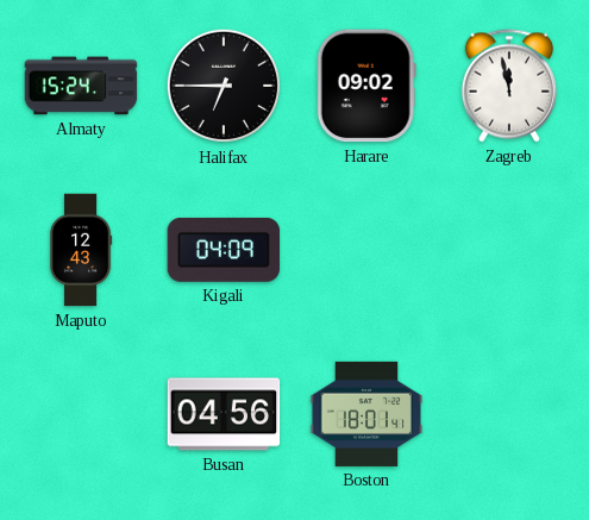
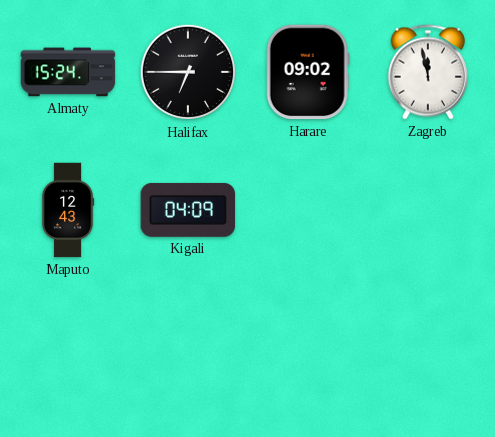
Busan: 04:56 -> none
Boston: 18:01 -> none
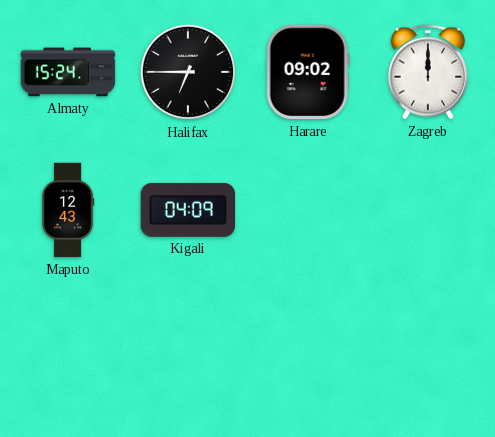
Zagreb: 11:58 -> 12:00
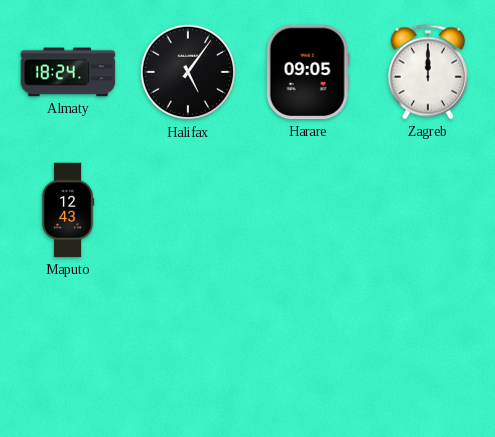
Almaty: 15:24 -> 18:24
Halifax: 6:45 -> 5:06
Harare: 09:02 -> 09:05
Kigali: 04:09 -> none
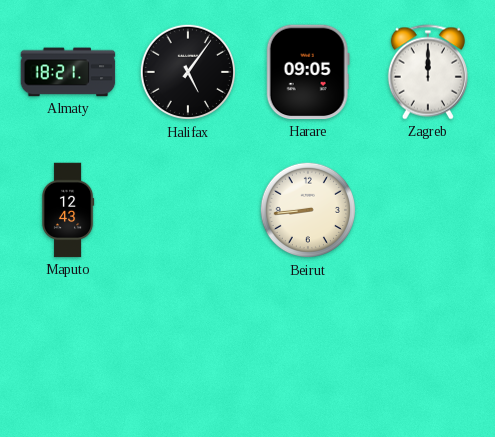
Almaty: 18:24 -> 18:21
Beirut: none -> 8:44
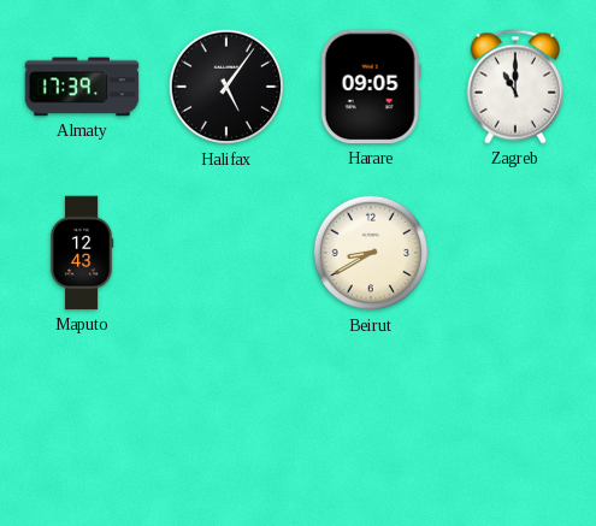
Almaty: 18:21 -> 17:39
Zagreb: 12:00 -> 11:00
Beirut: 8:44 -> 8:40
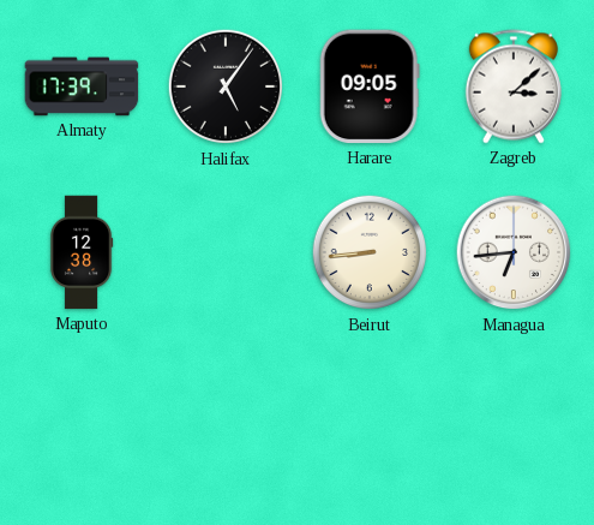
Zagreb: 11:00 -> 3:08
Maputo: 12:43 -> 12:38
Beirut: 8:40 -> 8:44
Managua: none -> 6:44
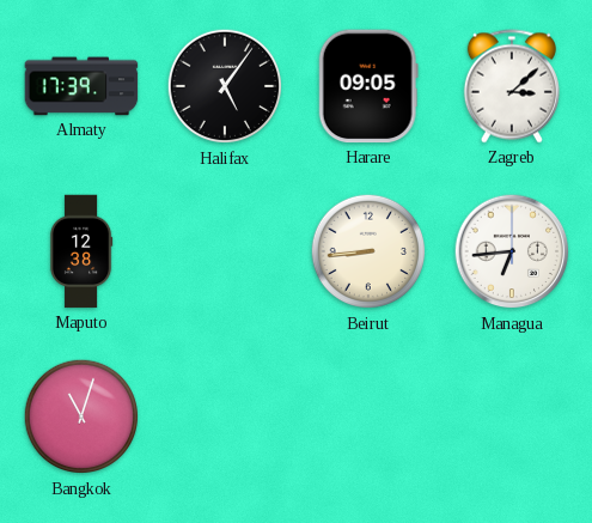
Bangkok: none -> 11:03
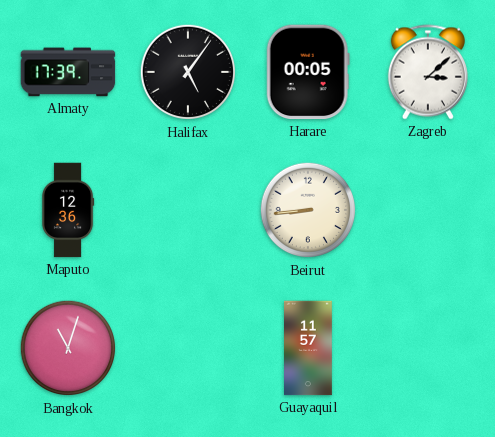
Harare: 09:05 -> 00:05
Maputo: 12:38 -> 12:36
Managua: 6:44 -> none
Guayaquil: none -> 11:57
